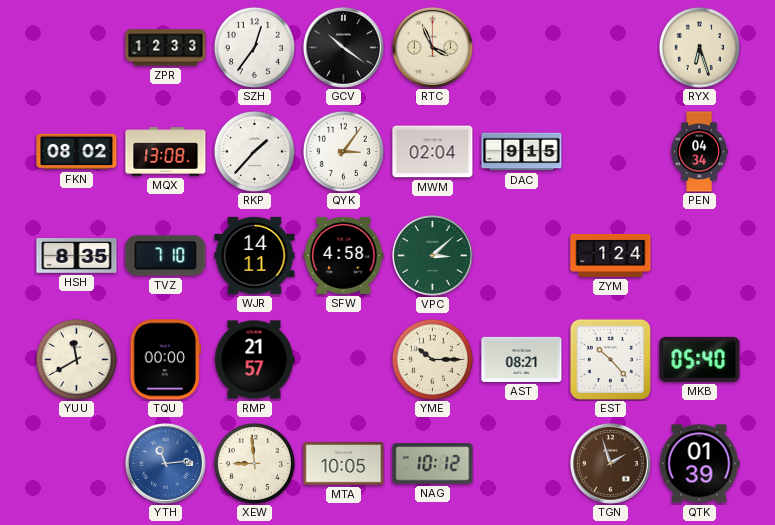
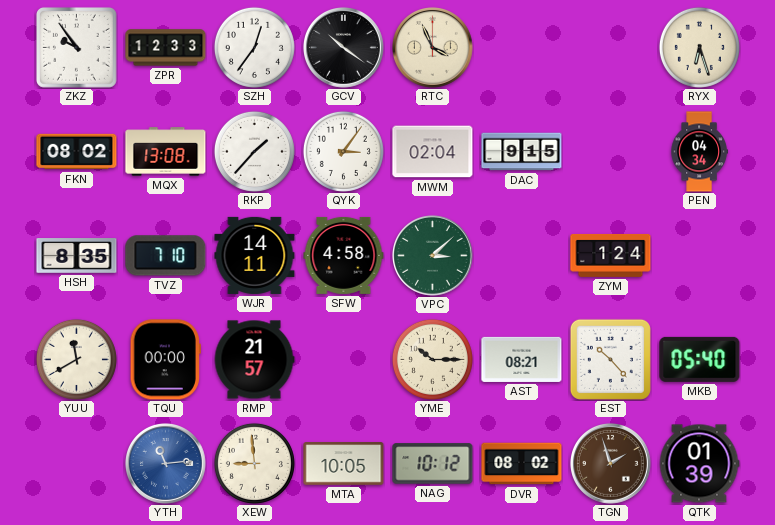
ZKZ: none -> 9:54
DVR: none -> 08:02
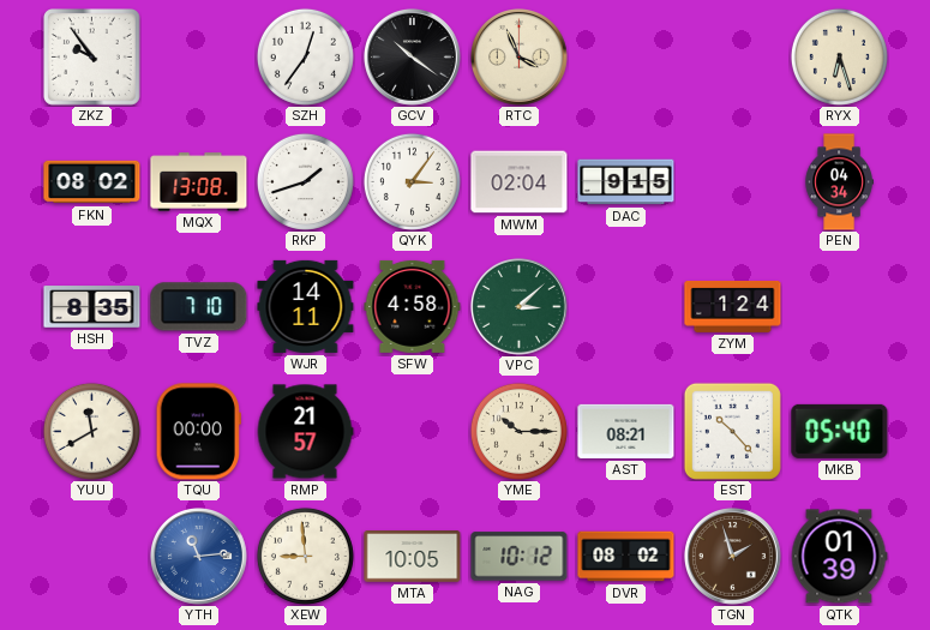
ZPR: 12:33 -> none
RKP: 1:37 -> 1:42
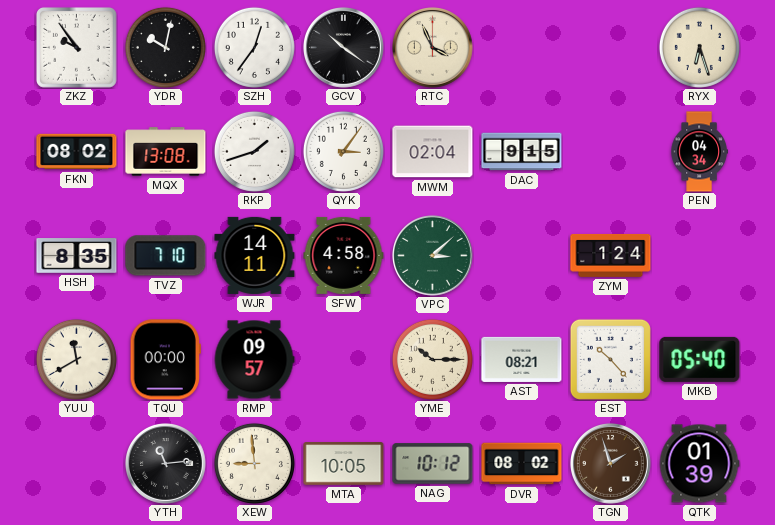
YDR: none -> 10:02
RMP: 21:57 -> 09:57
YTH dial: blue -> black
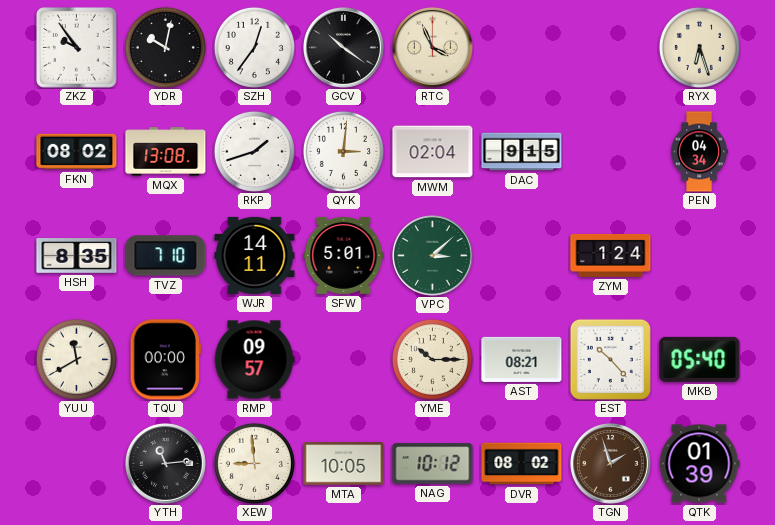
QYK: 3:06 -> 3:01
SFW: 4:58 -> 5:01
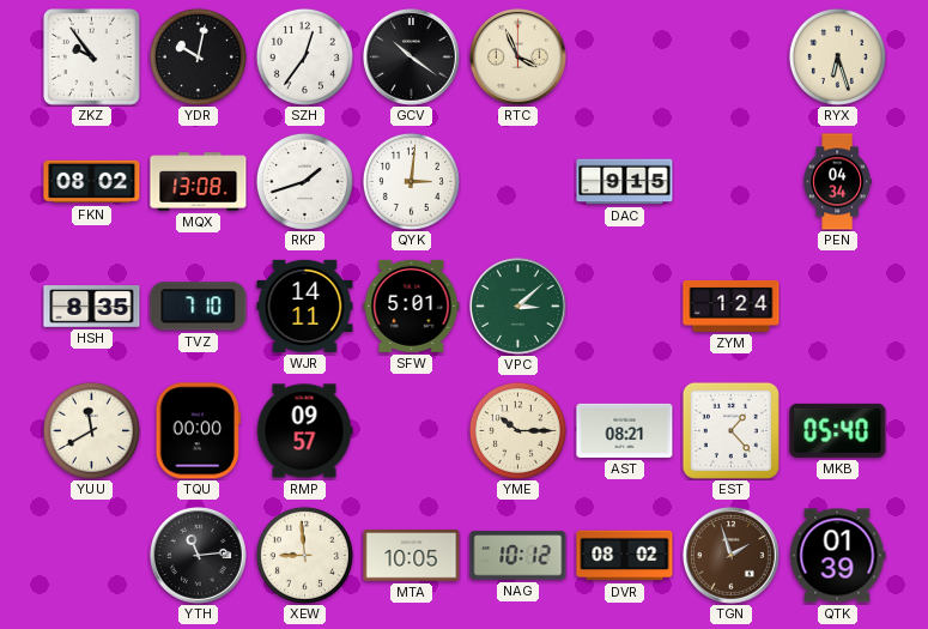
MWM: 02:04 -> none
EST: 10:23 -> 1:23
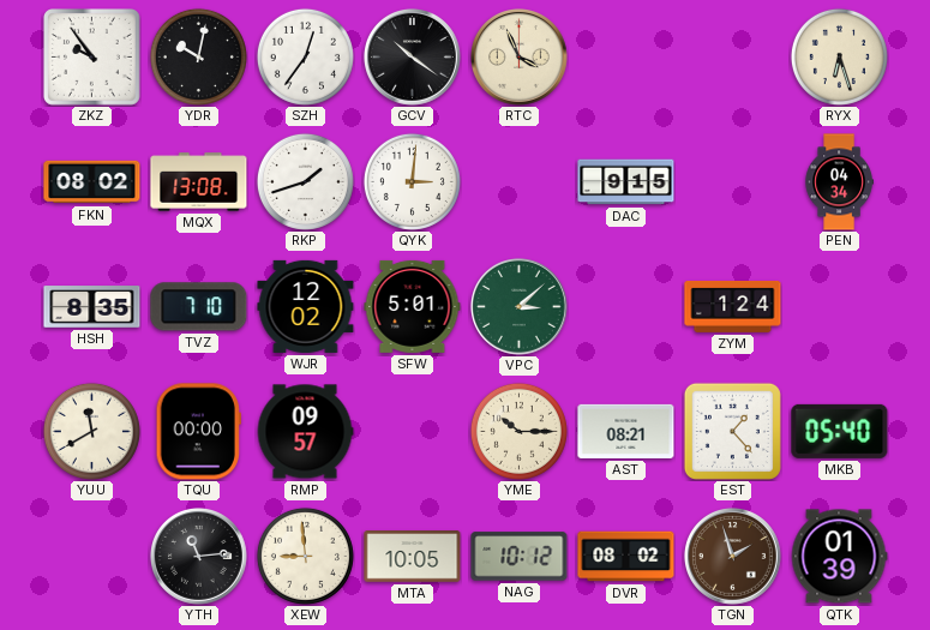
WJR: 14:11 -> 12:02
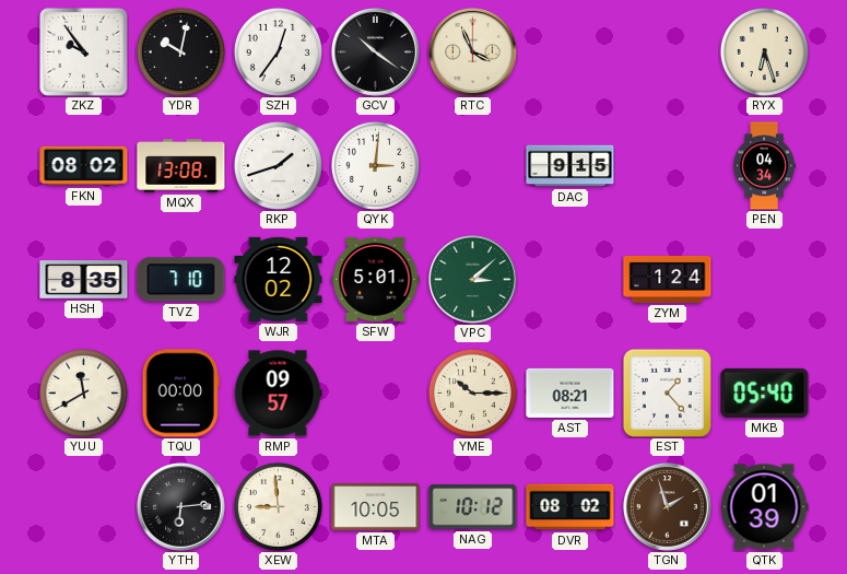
YTH: 11:14 -> 6:14
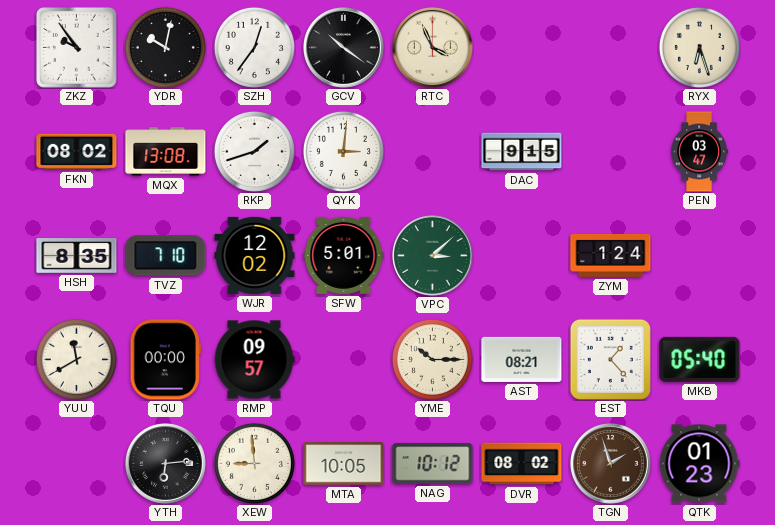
PEN: 04:34 -> 03:47
QTK: 01:39 -> 01:23
